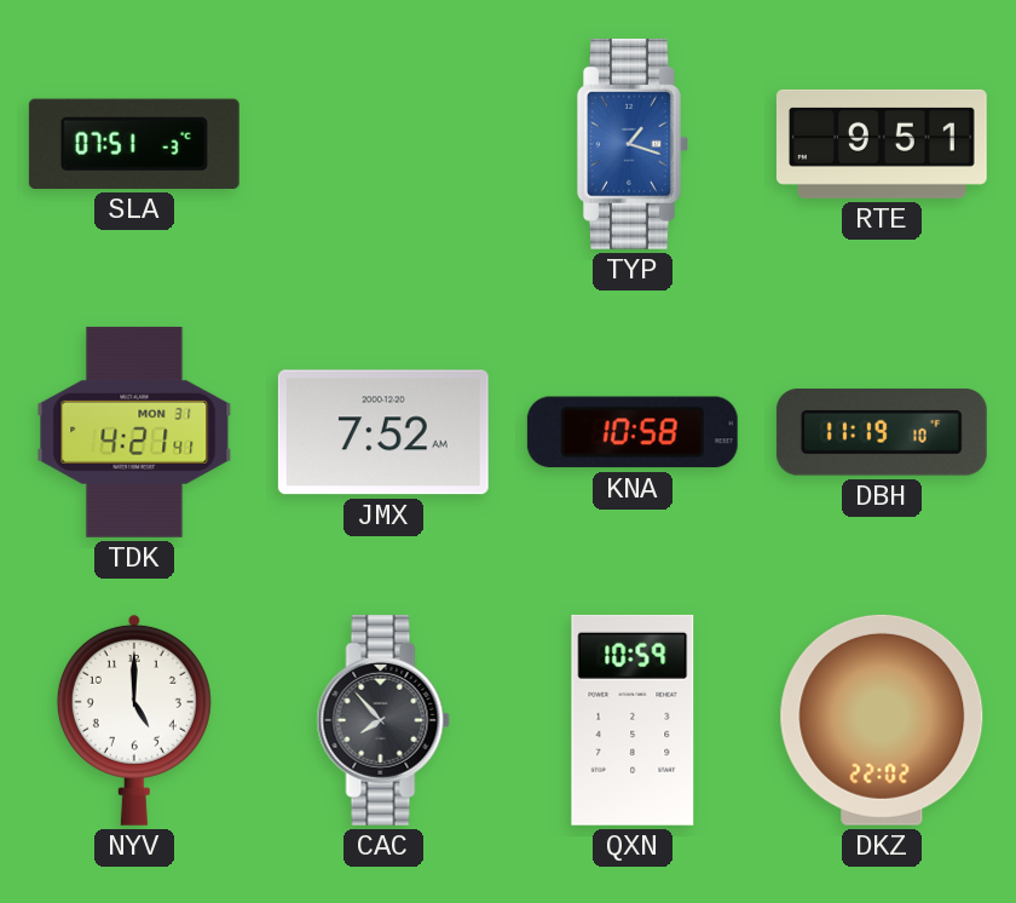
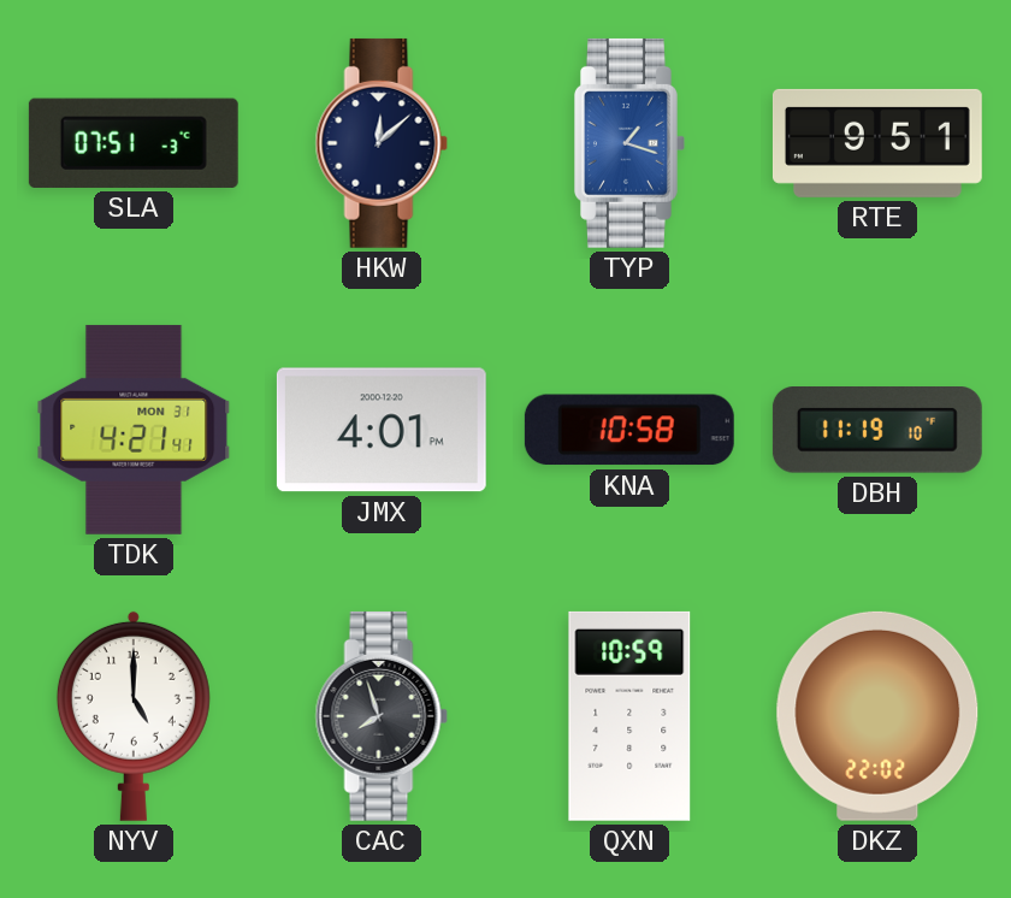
HKW: none -> 12:08
JMX: 7:52 -> 4:01
CAC: 7:53 -> 7:57
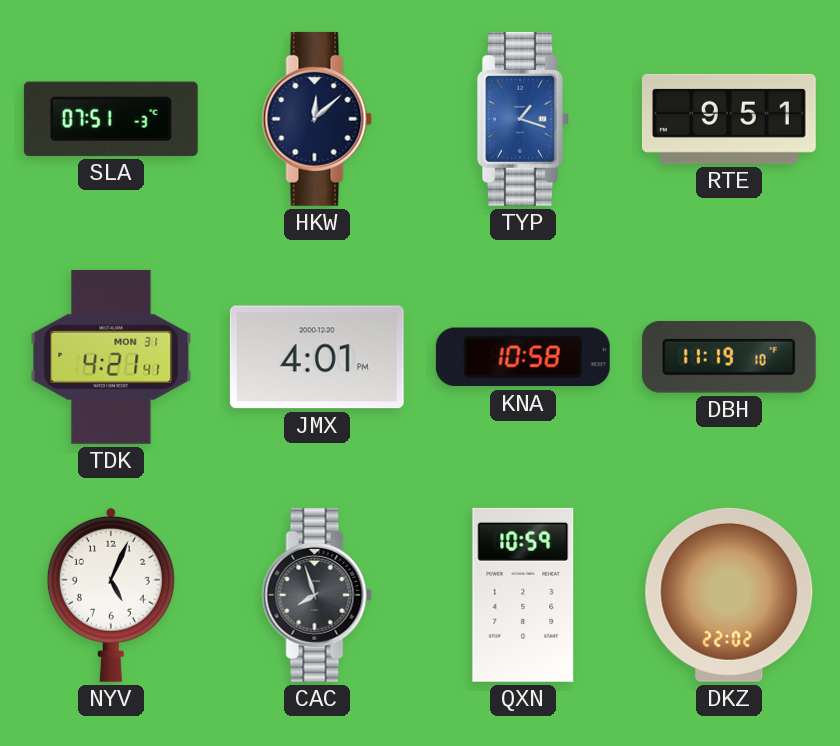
NYV: 5:00 -> 5:04
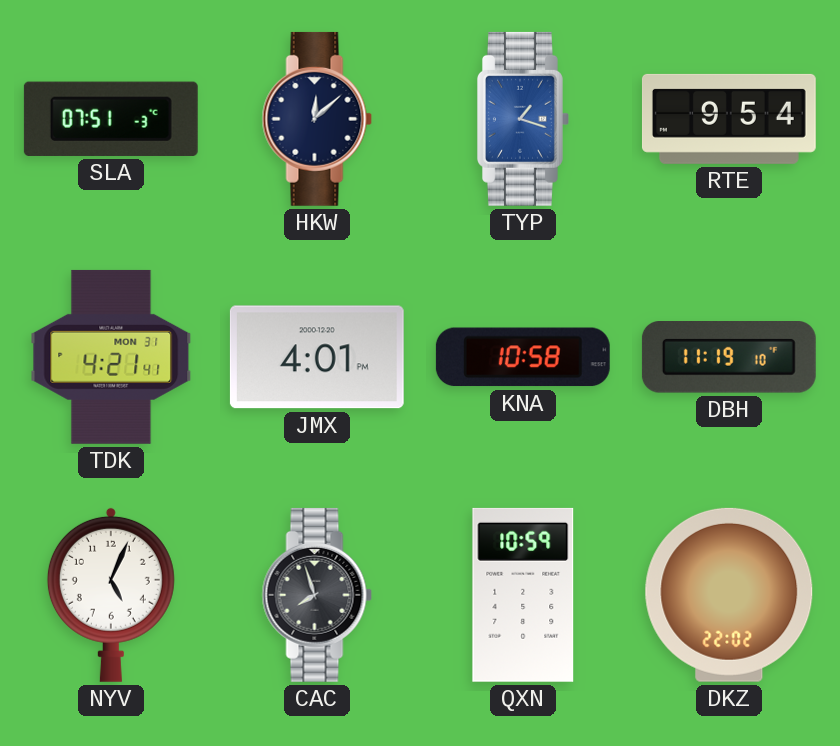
RTE: 9:51 -> 9:54
